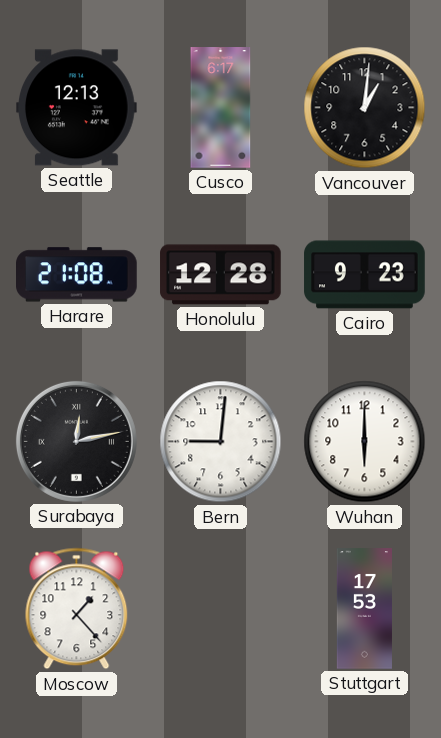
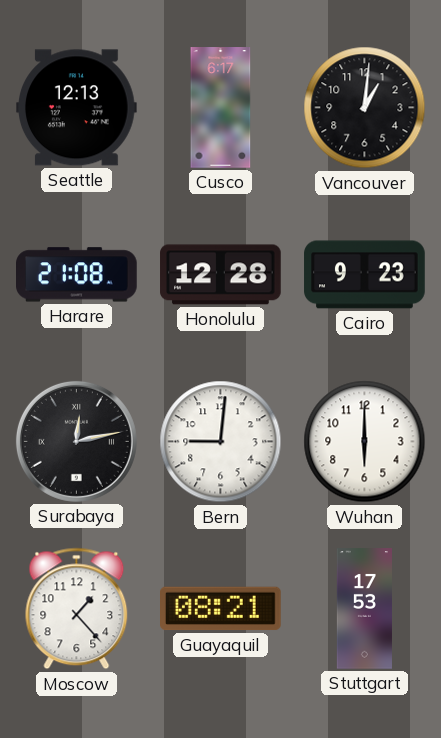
Guayaquil: none -> 08:21
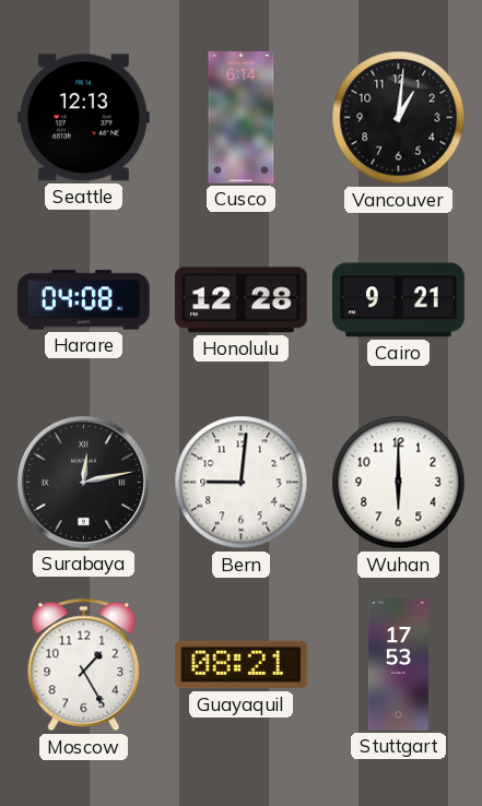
Cusco: 6:17 -> 6:14
Harare: 21:08 -> 04:08
Cairo: 9:23 -> 9:21
Moscow: 1:23 -> 1:25
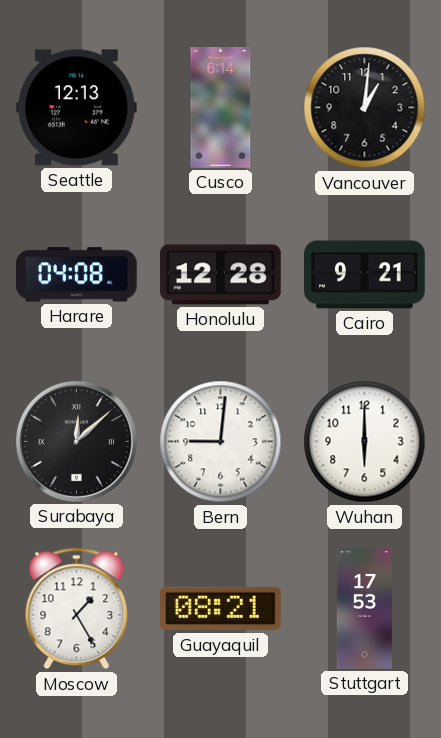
Surabaya: 12:13 -> 12:08
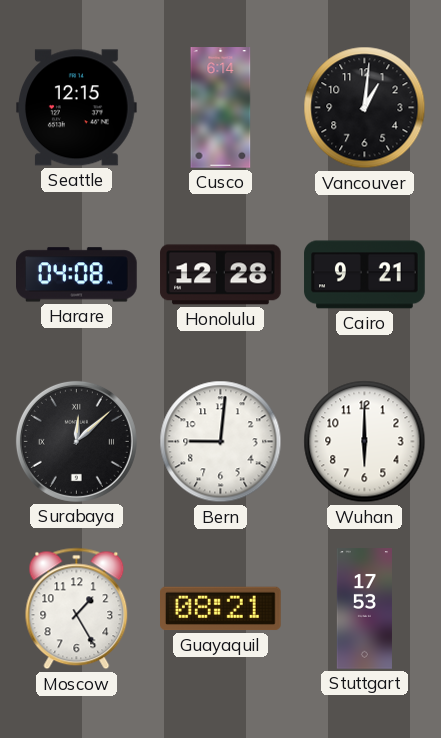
Seattle: 12:13 -> 12:15
